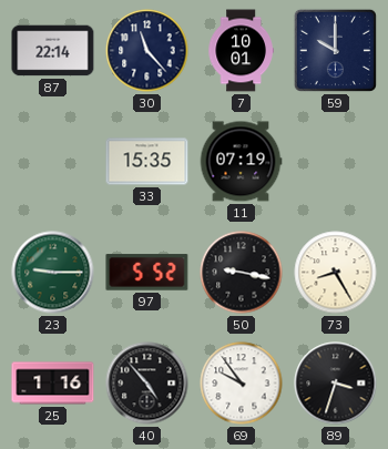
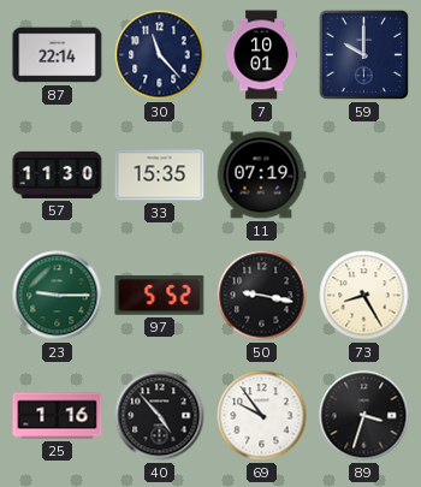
57: none -> 11:30
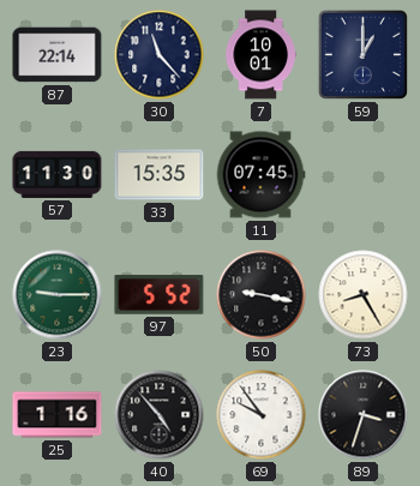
59: 10:00 -> 1:00
11: 07:19 -> 07:45
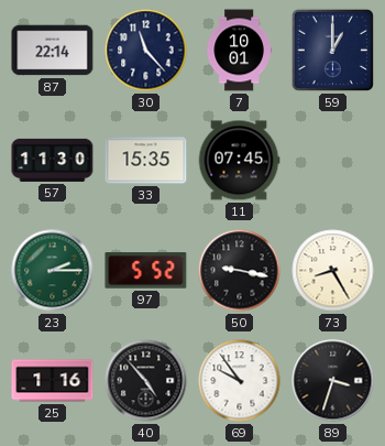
23: 9:15 -> 2:15
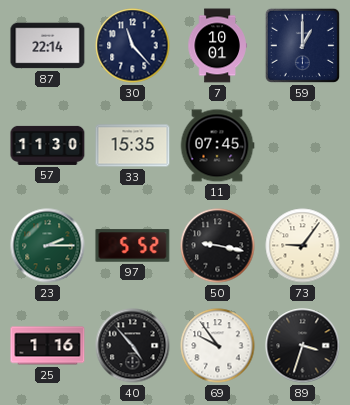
73: 8:25 -> 9:06
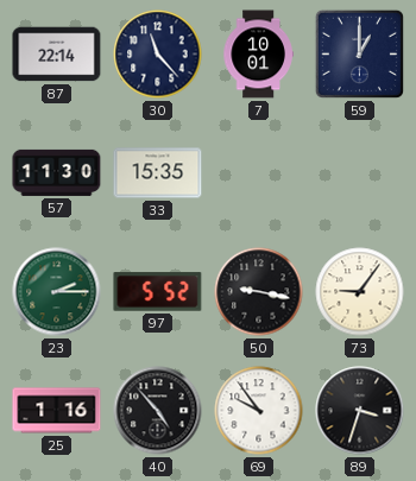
11: 07:45 -> none
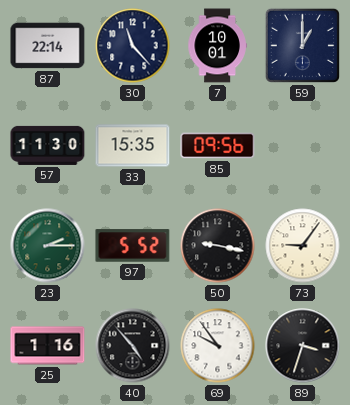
85: none -> 09:56
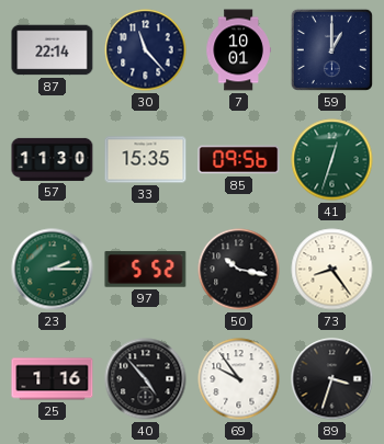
41: none -> 12:33
50: 9:17 -> 10:17
73: 9:06 -> 8:24
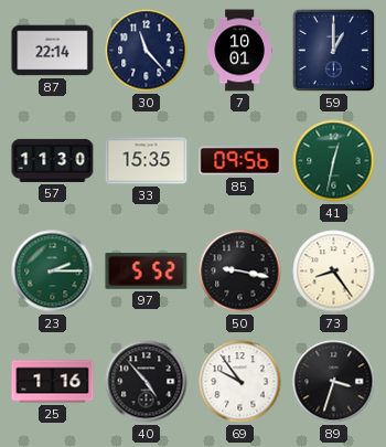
41: 12:33 -> 12:32
50: 10:17 -> 9:17
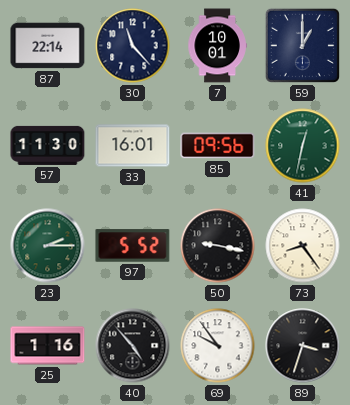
33: 15:35 -> 16:01
